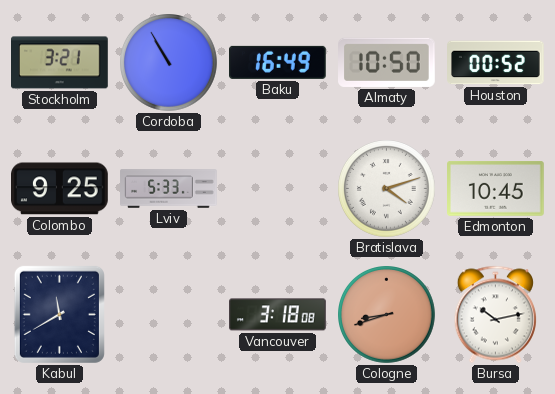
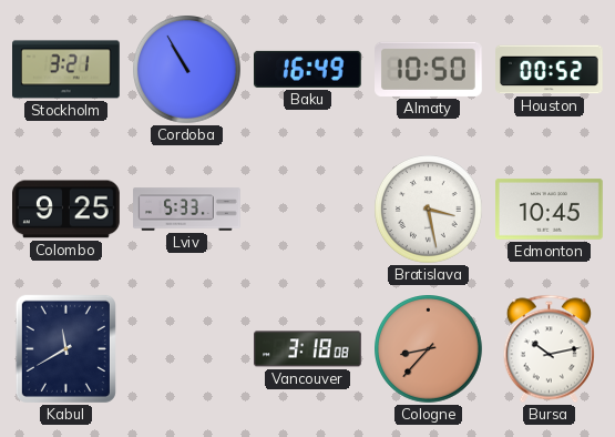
Bratislava: 4:12 -> 3:28
Cologne: 8:42 -> 8:37
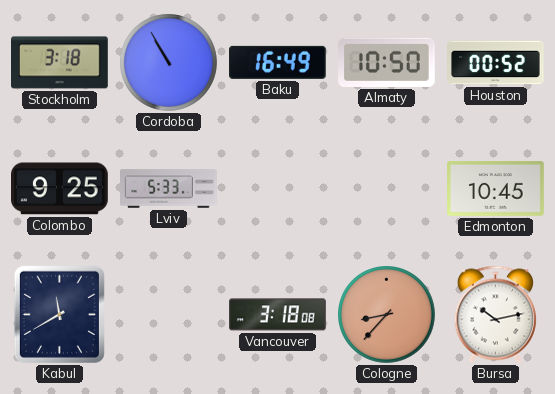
Stockholm: 3:21 -> 3:18
Bratislava: 3:28 -> none
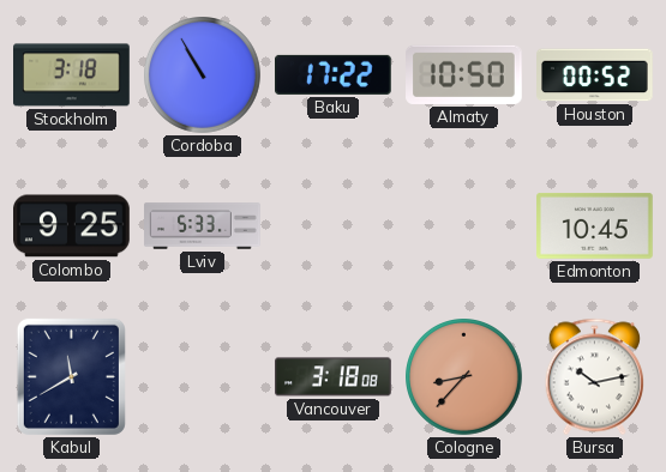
Baku: 16:49 -> 17:22
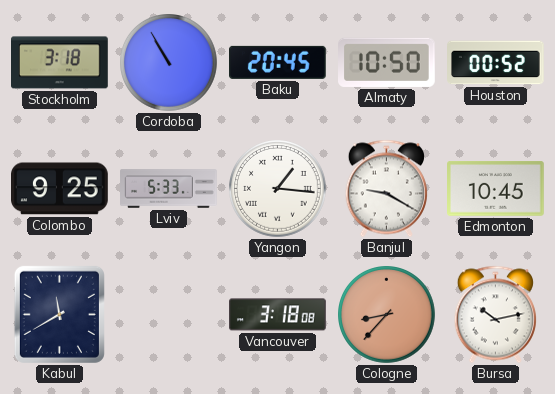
Baku: 17:22 -> 20:45
Yangon: none -> 1:16
Banjul: none -> 9:20
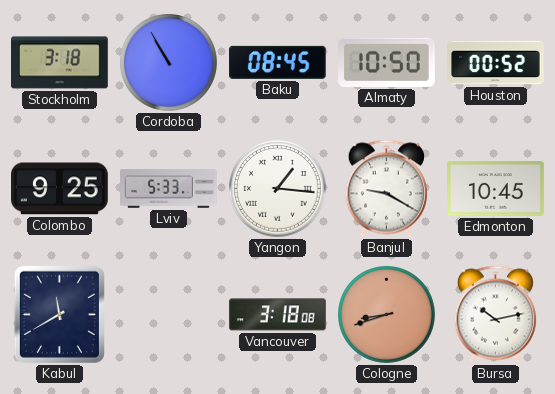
Baku: 20:45 -> 08:45
Cologne: 8:37 -> 8:42
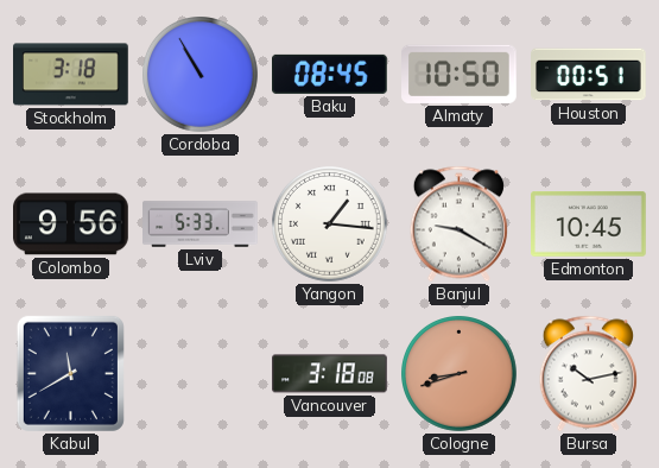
Houston: 00:52 -> 00:51
Colombo: 9:25 -> 9:56
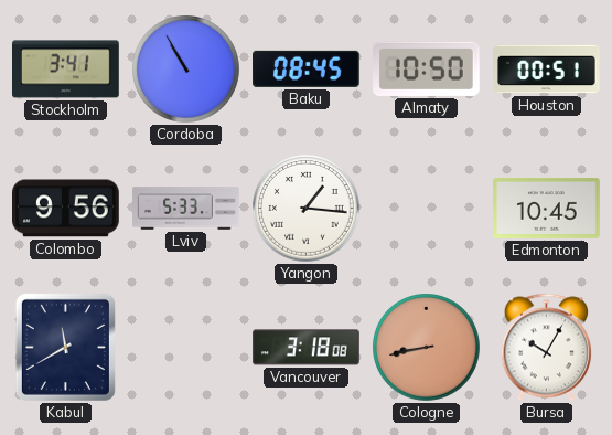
Stockholm: 3:18 -> 3:41
Banjul: 9:20 -> none
Cologne: 8:42 -> 8:43
Bursa: 10:13 -> 10:05
